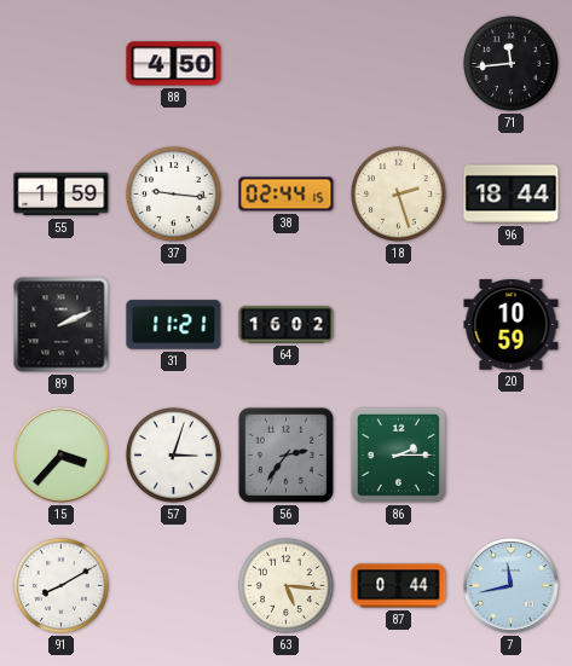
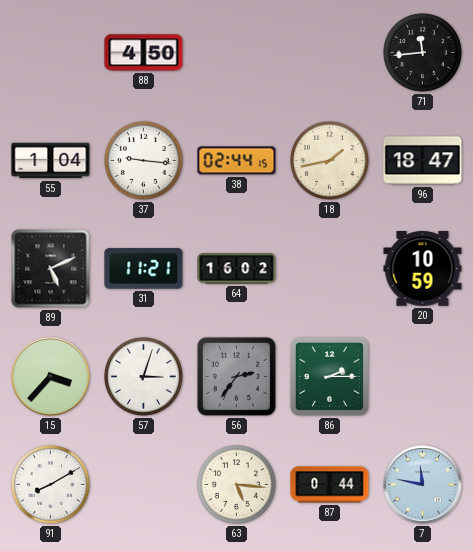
55: 1:59 -> 1:04
18: 2:27 -> 1:43
96: 18:44 -> 18:47
89: 2:11 -> 5:11
7: 11:43 -> 11:47
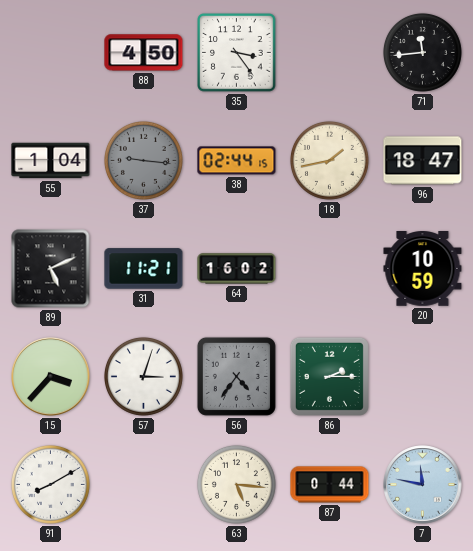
35: none -> 3:24
37 dial: white -> grey
56: 2:36 -> 4:36
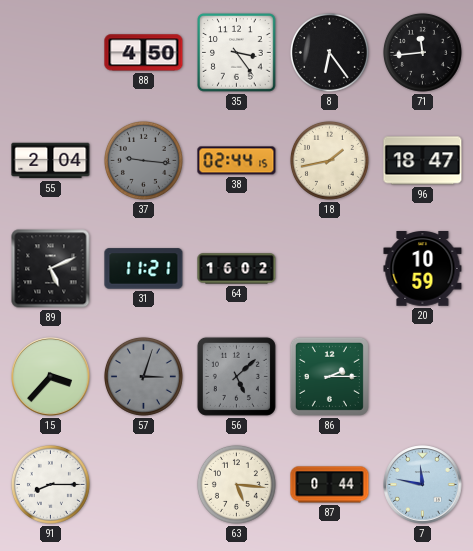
8: none -> 6:24
55: 1:04 -> 2:04
57 dial: white -> grey
56: 4:36 -> 5:08
91: 8:10 -> 8:15
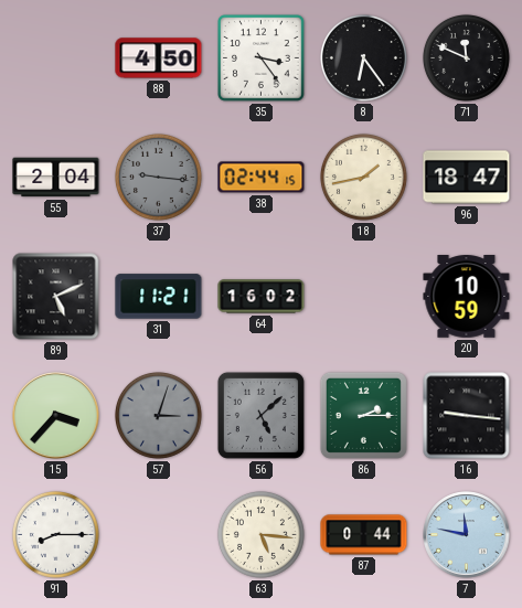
71: 11:44 -> 11:49
16: none -> 9:16
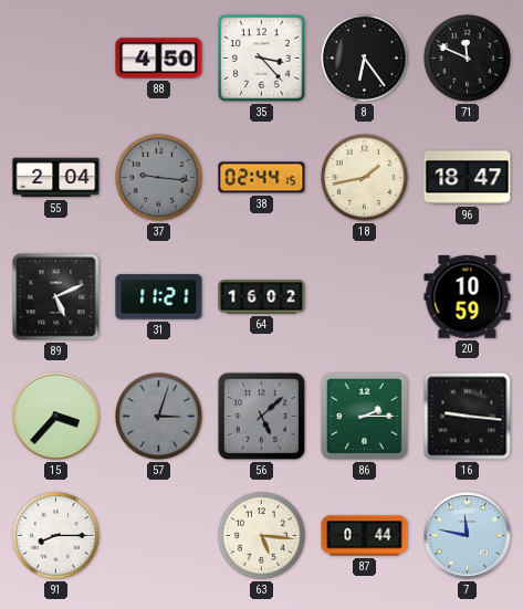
35: 3:24 -> 3:23
